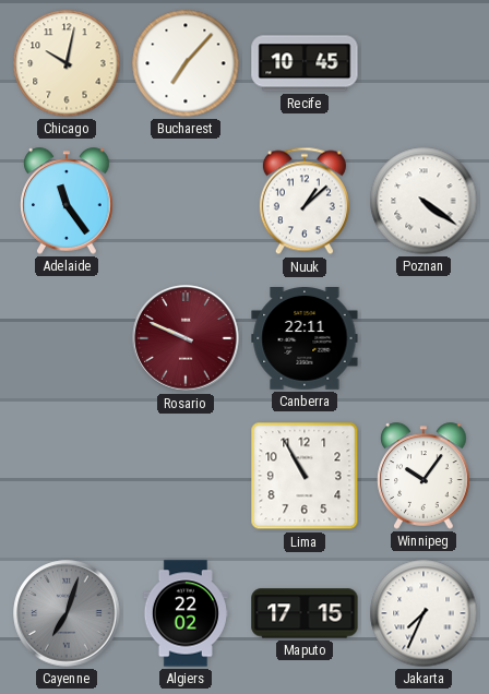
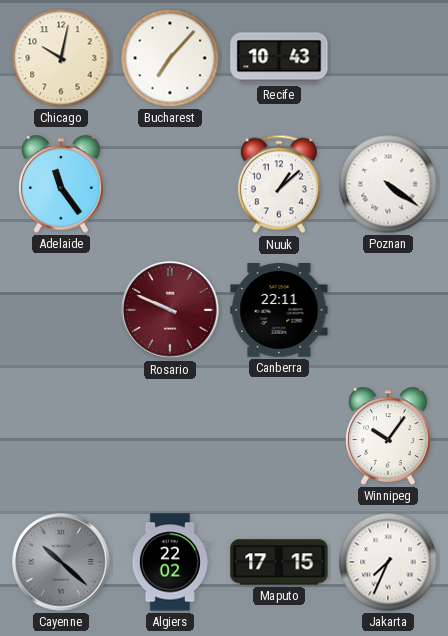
Recife: 10:45 -> 10:43
Lima: 10:55 -> none
Cayenne: 7:03 -> 10:22
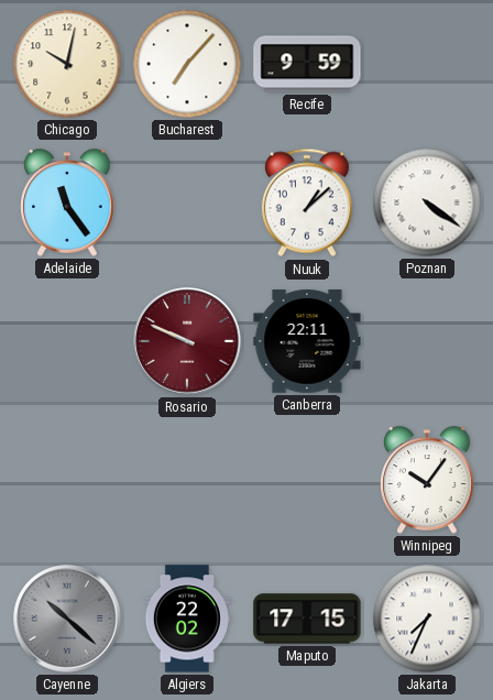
Recife: 10:43 -> 9:59
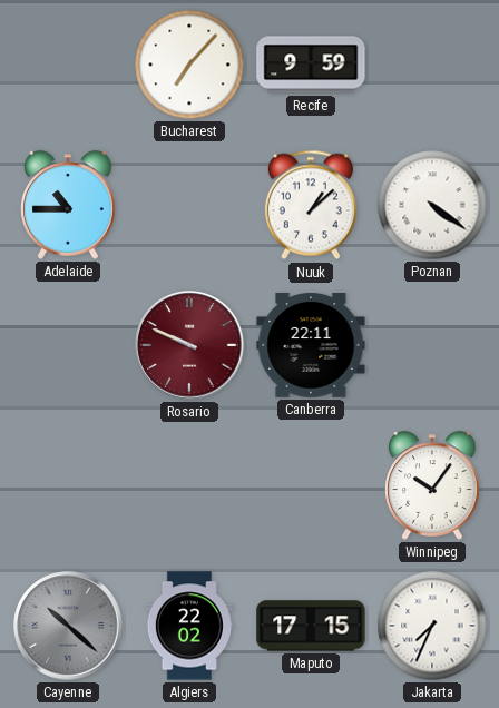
Chicago: 10:02 -> none
Adelaide: 11:24 -> 10:45
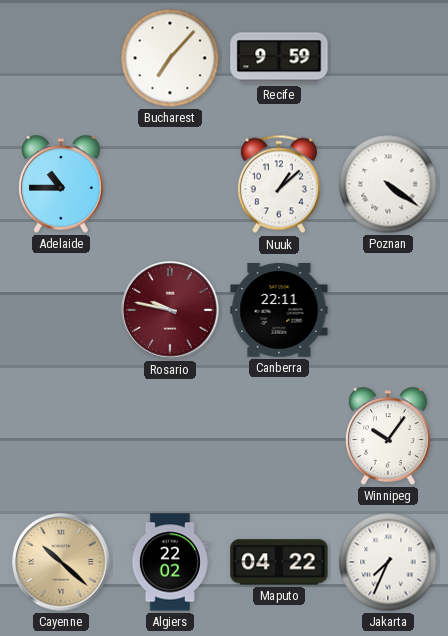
Rosario: 9:49 -> 9:47
Cayenne dial: grey -> champagne
Maputo: 17:15 -> 04:22
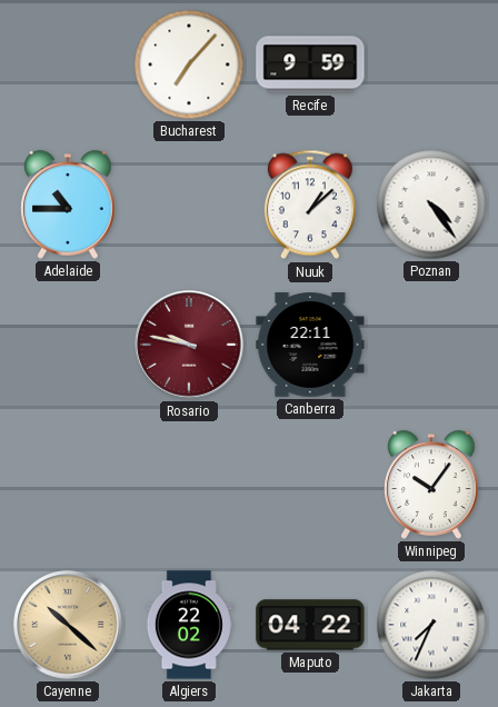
Poznan: 4:21 -> 4:24
